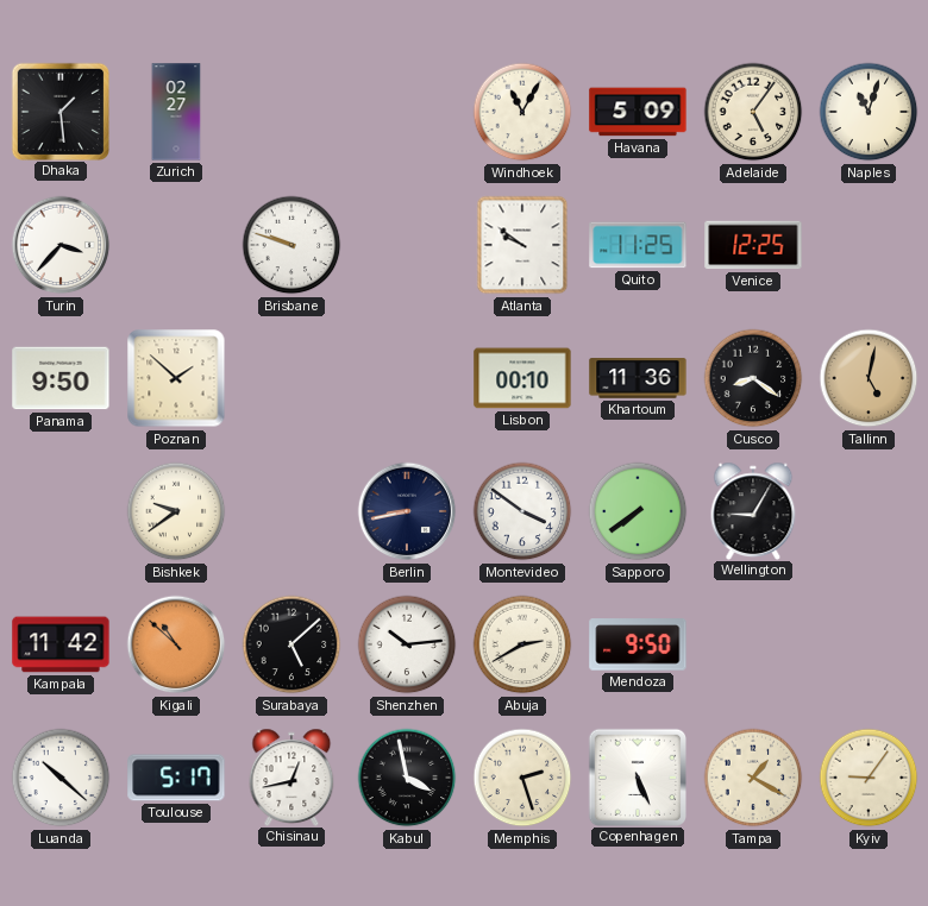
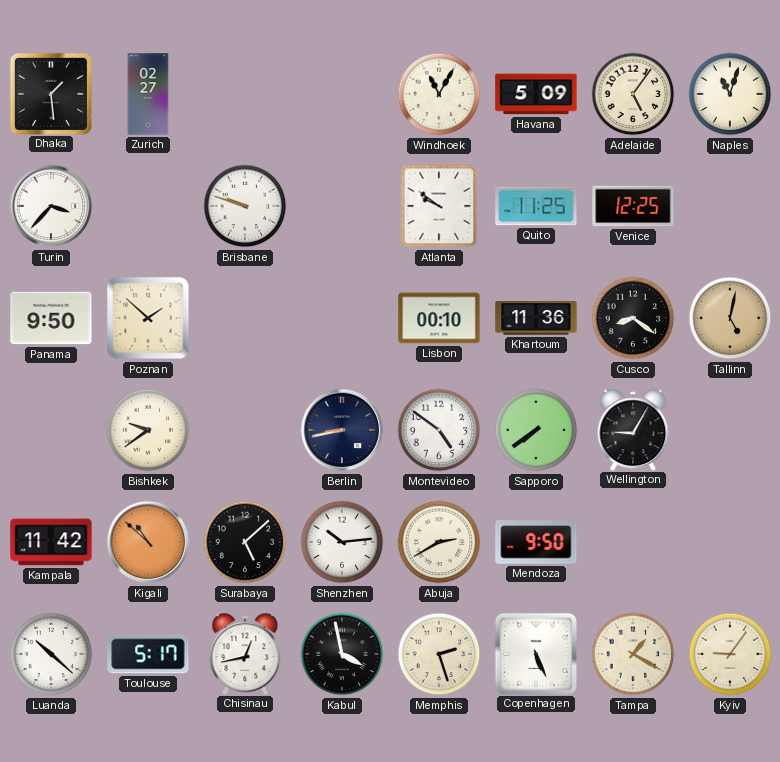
Montevideo: 3:51 -> 4:51
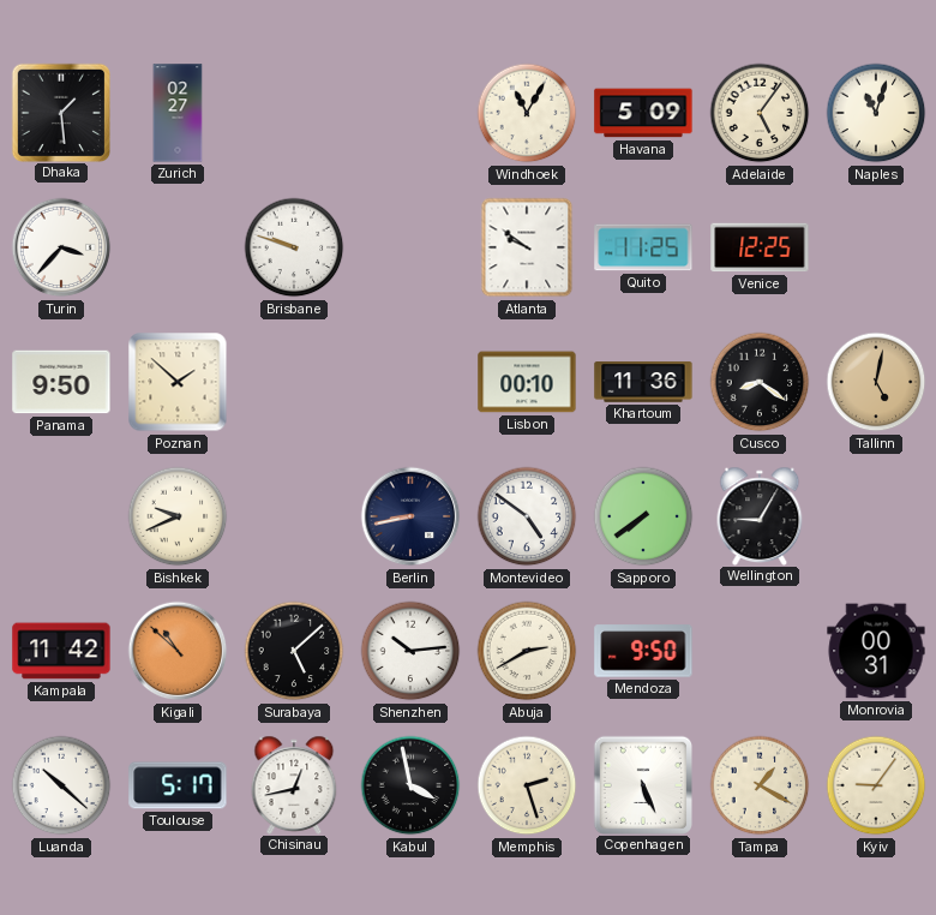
Bishkek: 9:39 -> 9:41
Monrovia: none -> 00:31
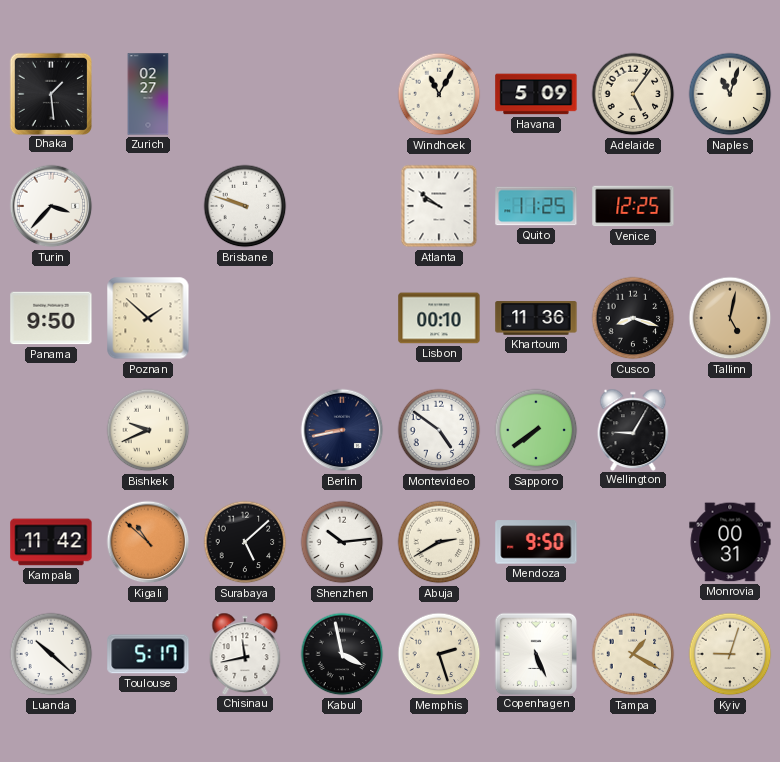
Cusco: 8:21 -> 8:18
Chisinau: 12:43 -> 11:43
Kyiv: 9:06 -> 9:03
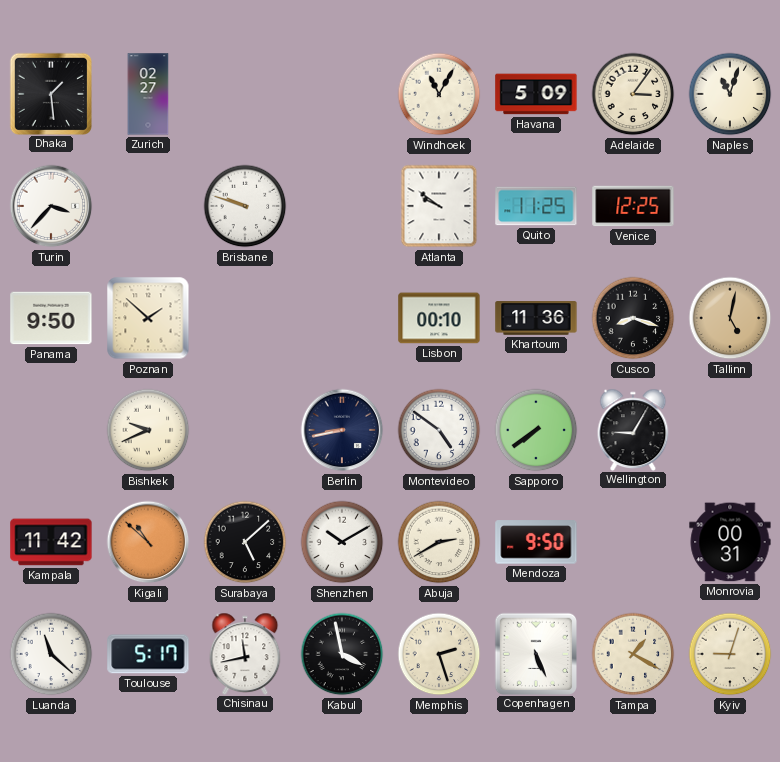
Adelaide: 5:06 -> 3:06
Shenzhen: 10:14 -> 10:10
Luanda: 10:22 -> 11:22
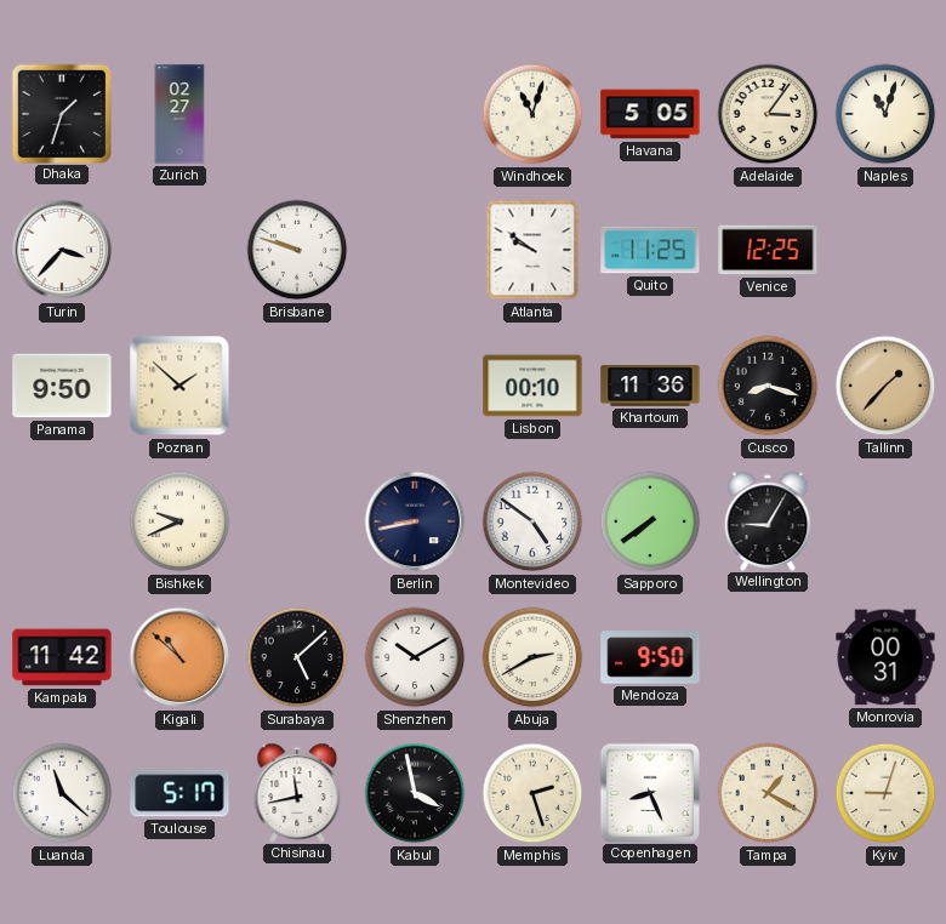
Dhaka: 1:29 -> 1:33
Windhoek: 11:05 -> 11:03
Havana: 5:09 -> 5:05
Tallinn: 5:02 -> 1:37
Copenhagen: 5:26 -> 8:26
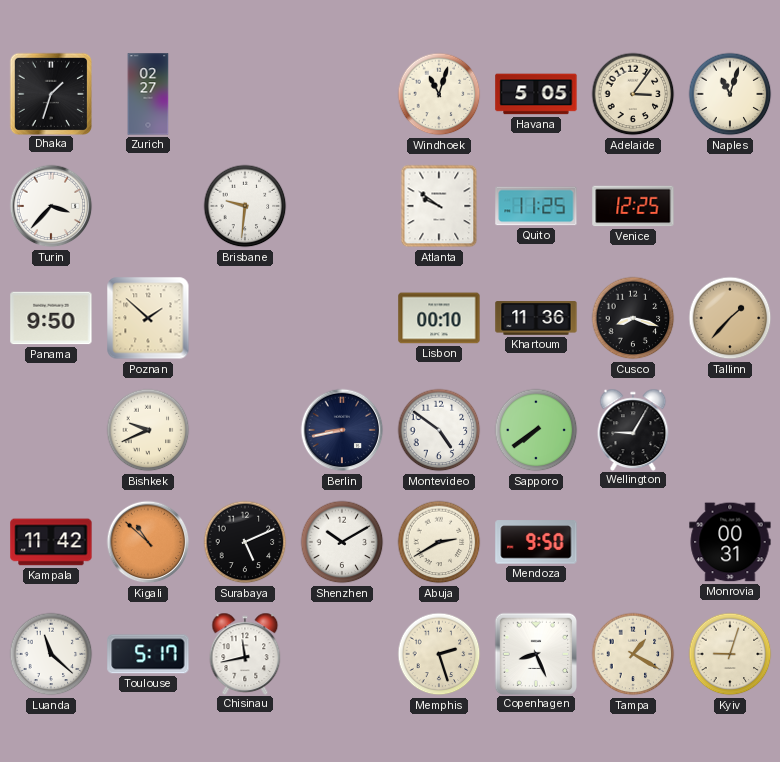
Brisbane: 9:48 -> 9:31
Surabaya: 5:08 -> 5:11
Kabul: 3:58 -> none
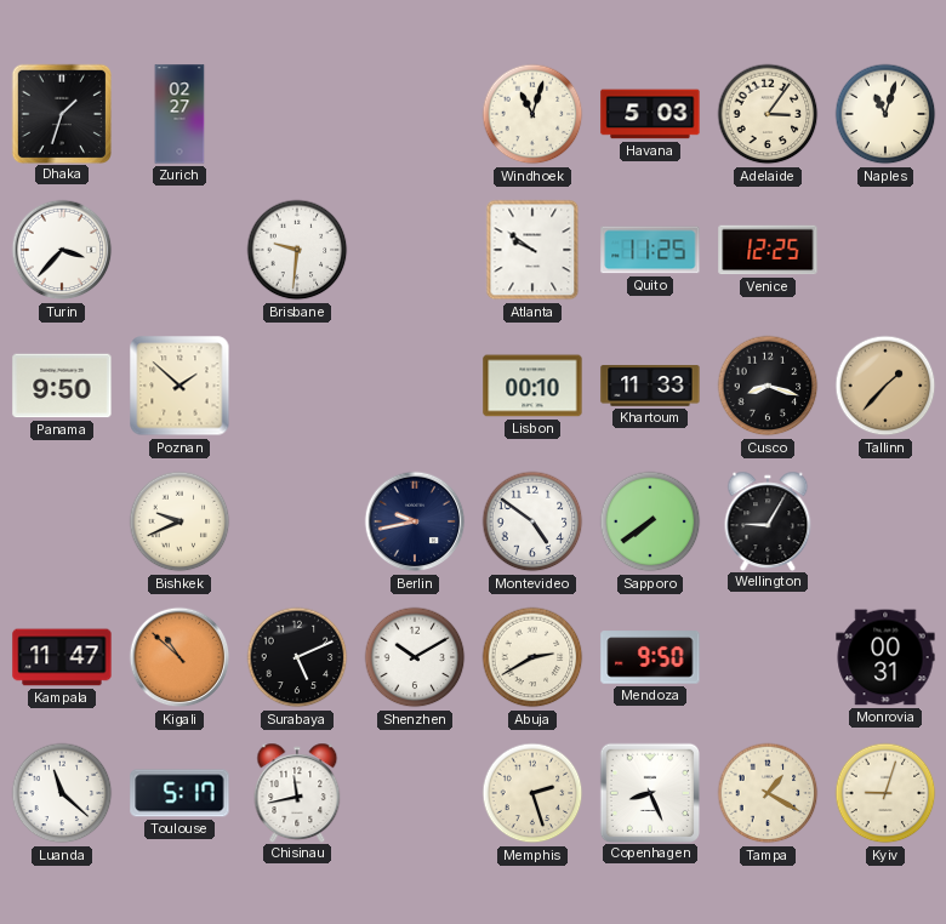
Havana: 5:05 -> 5:03
Khartoum: 11:36 -> 11:33
Berlin: 8:43 -> 9:43
Kampala: 11:42 -> 11:47
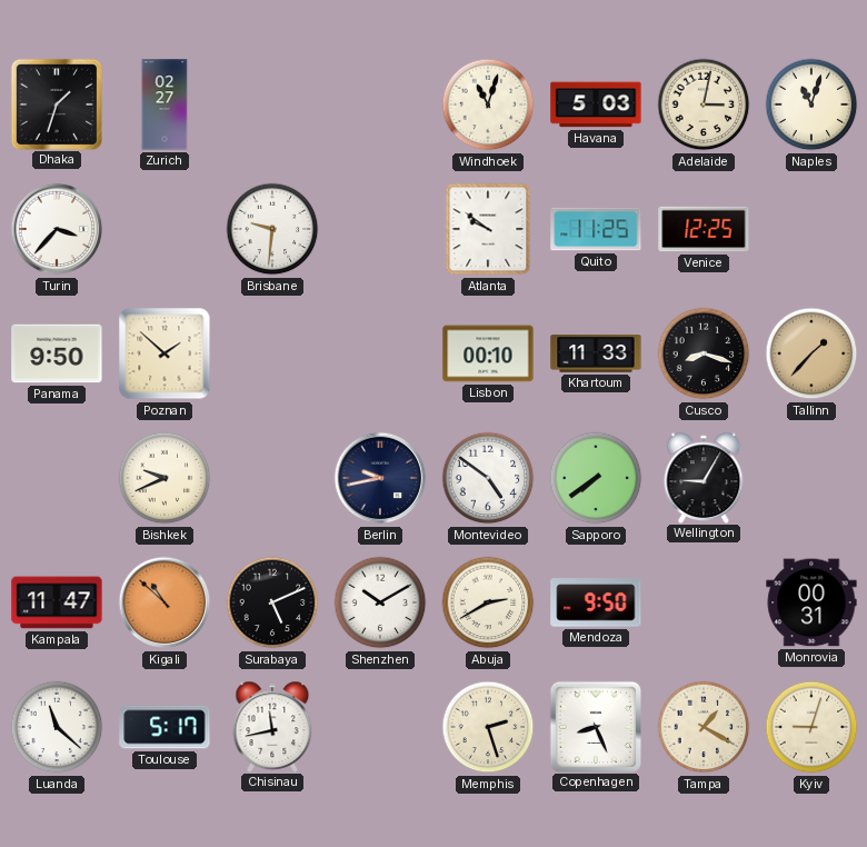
Adelaide: 3:06 -> 3:02
